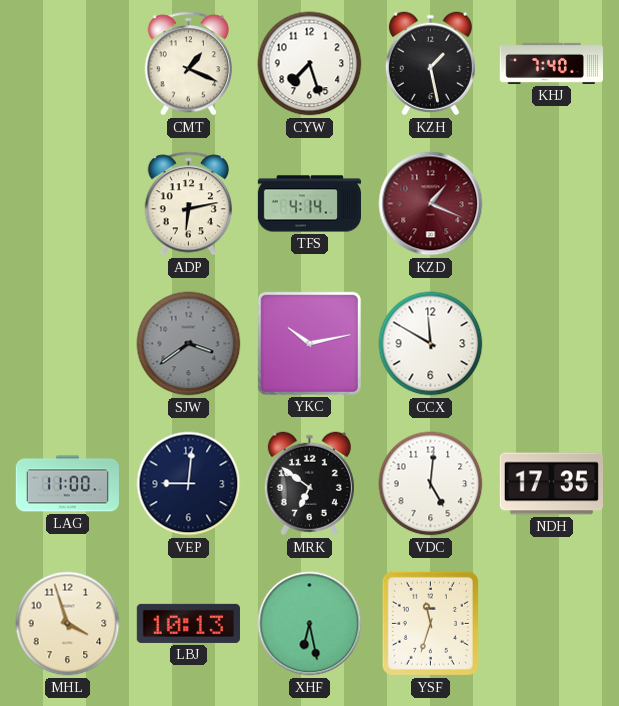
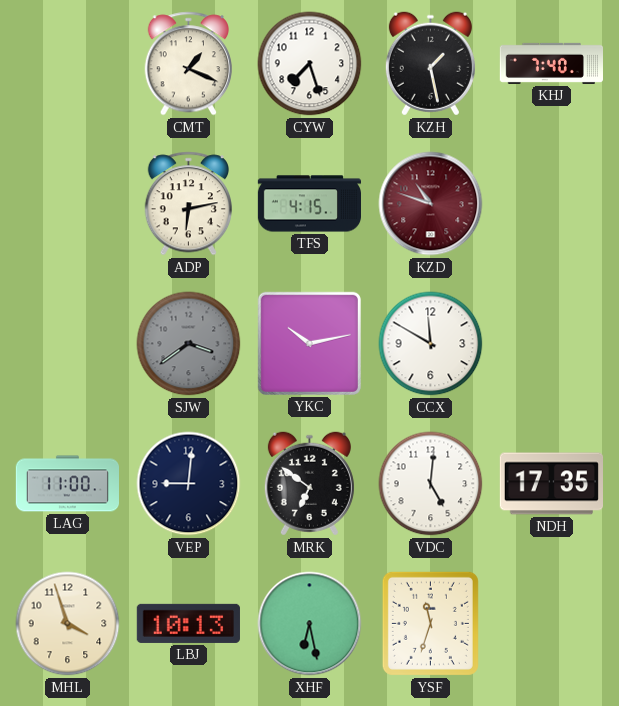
TFS: 4:14 -> 4:15
KZD: 1:19 -> 10:48
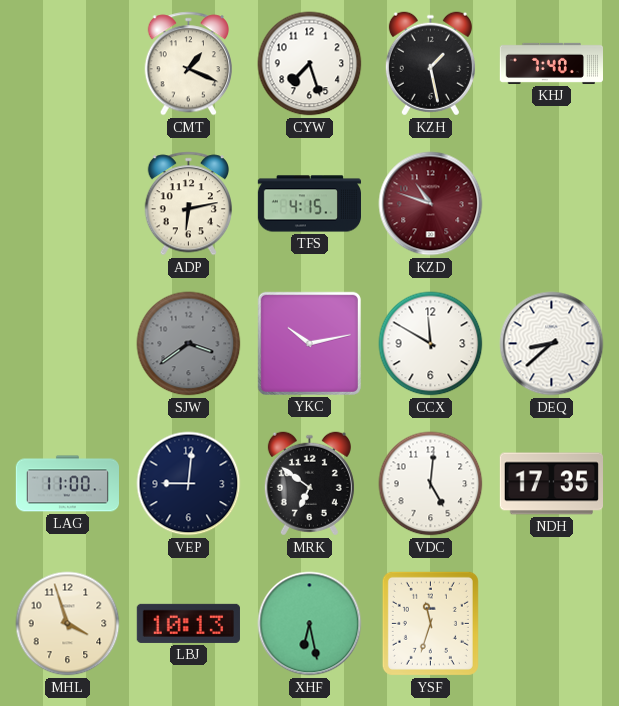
DEQ: none -> 8:38
